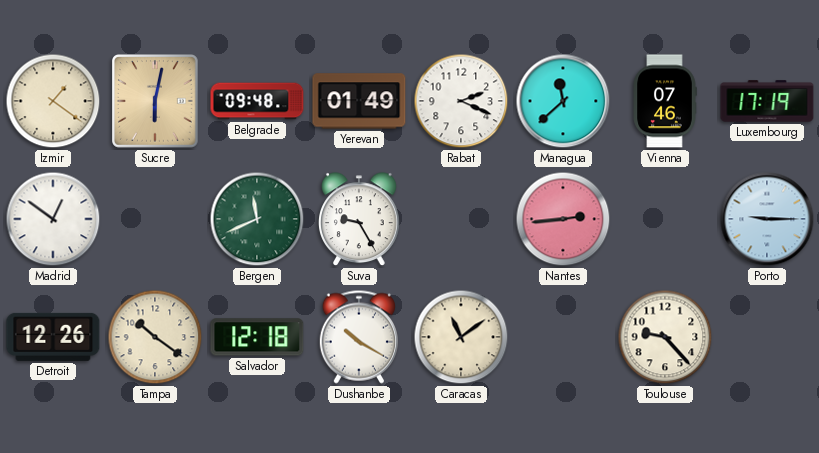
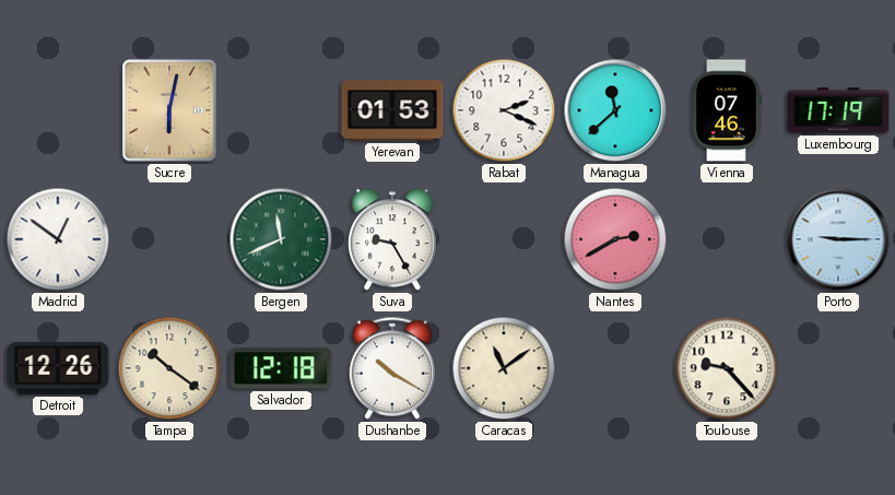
Izmir: 1:21 -> none
Belgrade: 09:48 -> none
Yerevan: 01:49 -> 01:53
Nantes: 2:44 -> 2:40
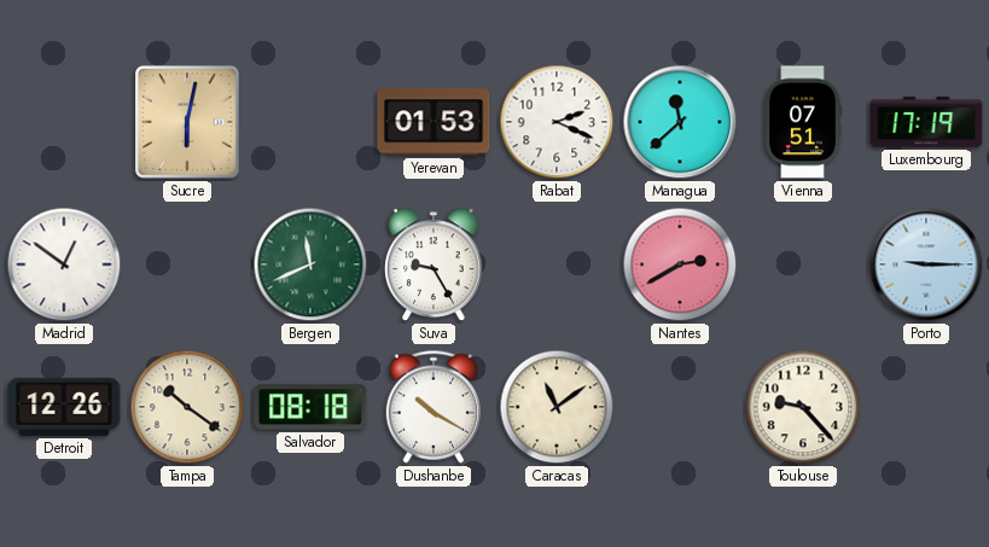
Vienna: 07:46 -> 07:51
Salvador: 12:18 -> 08:18
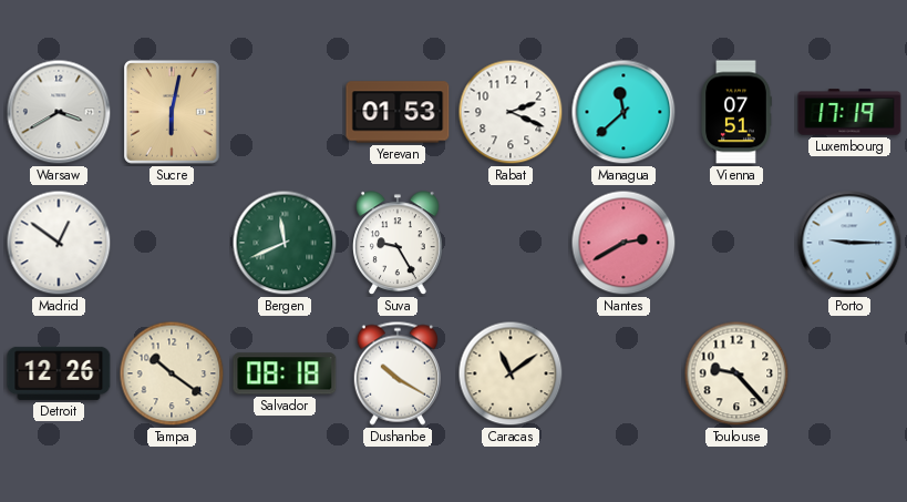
Warsaw: none -> 3:40
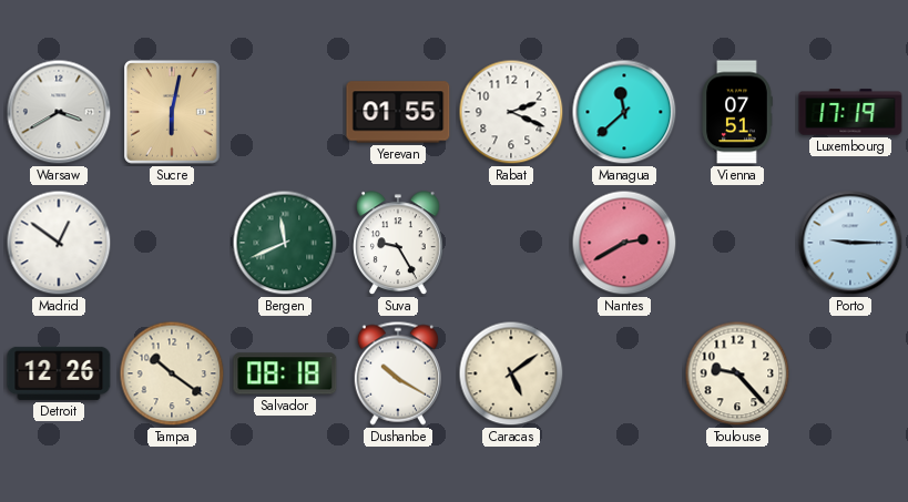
Yerevan: 01:53 -> 01:55
Caracas: 11:09 -> 5:09
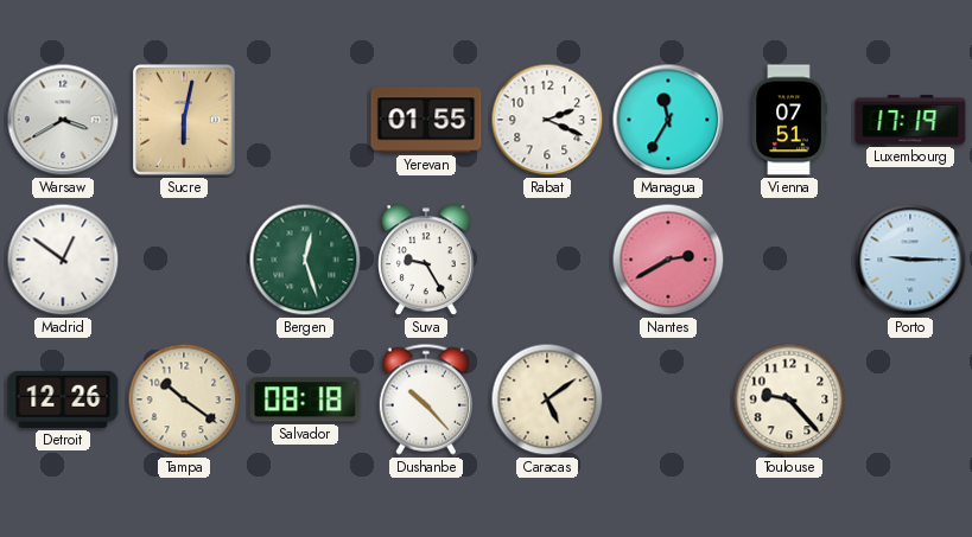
Managua: 11:38 -> 11:35
Bergen: 11:41 -> 12:27
Dushanbe: 10:20 -> 10:23
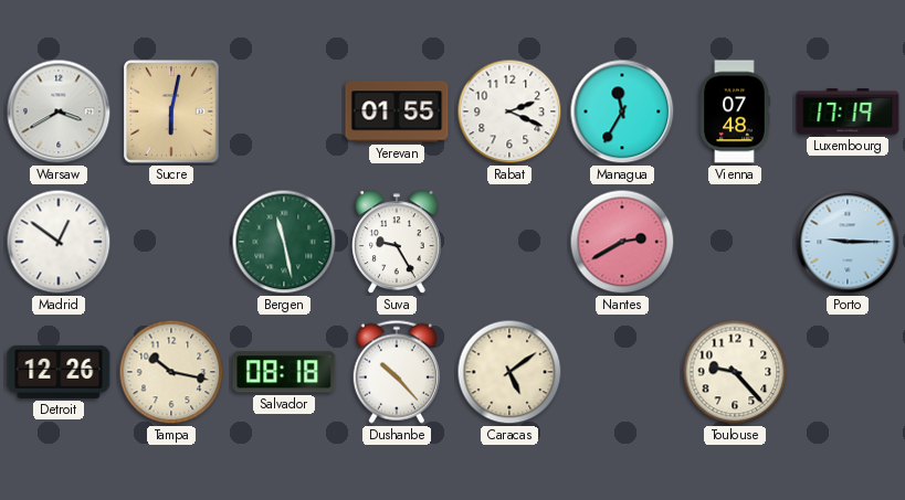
Vienna: 07:51 -> 07:48
Bergen: 12:27 -> 11:28
Tampa: 10:21 -> 10:17
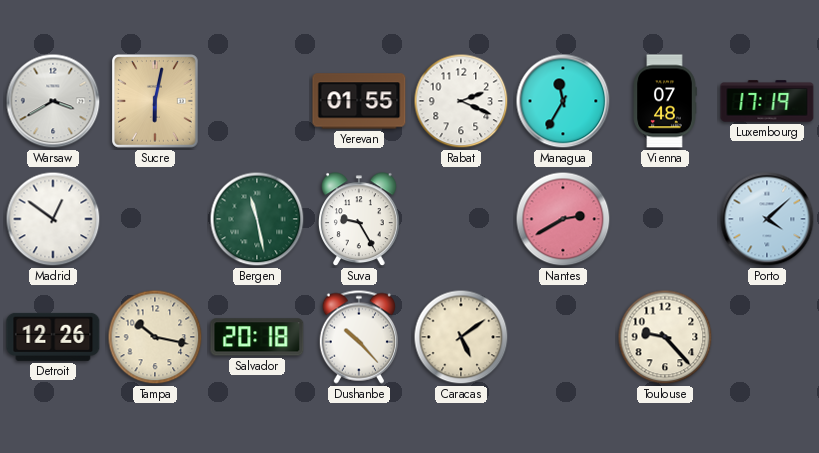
Porto: 9:15 -> 4:08
Salvador: 08:18 -> 20:18
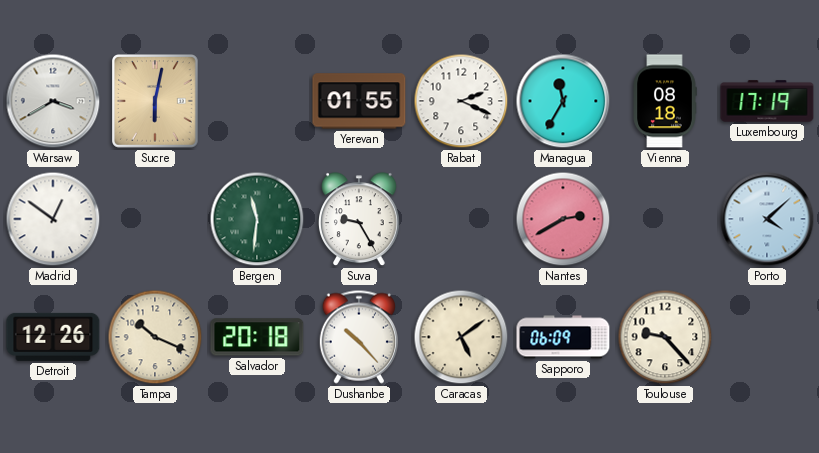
Vienna: 07:48 -> 08:18
Bergen: 11:28 -> 11:31
Tampa: 10:17 -> 10:19
Sapporo: none -> 06:09
